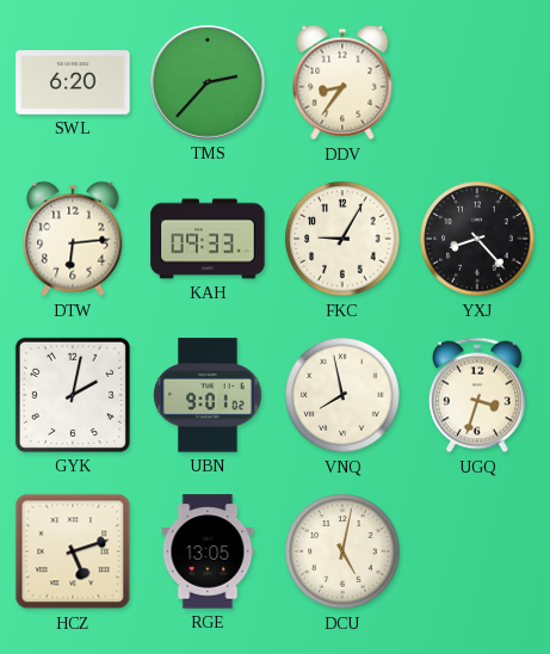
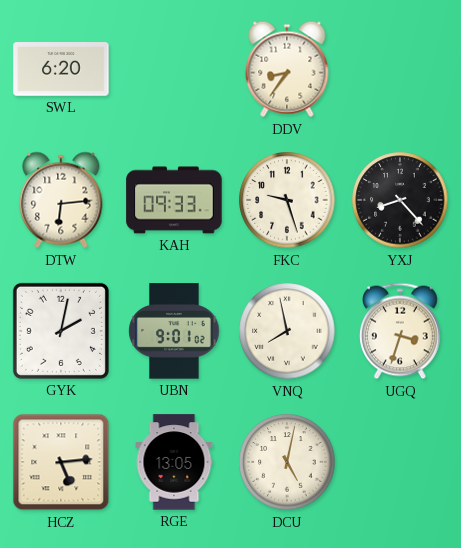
TMS: 2:37 -> none
FKC: 9:05 -> 9:27
HCZ: 5:12 -> 5:14
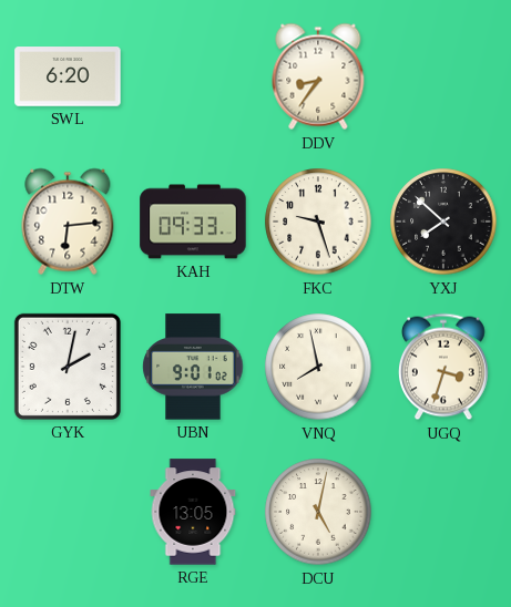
YXJ: 8:23 -> 7:52
HCZ: 5:14 -> none
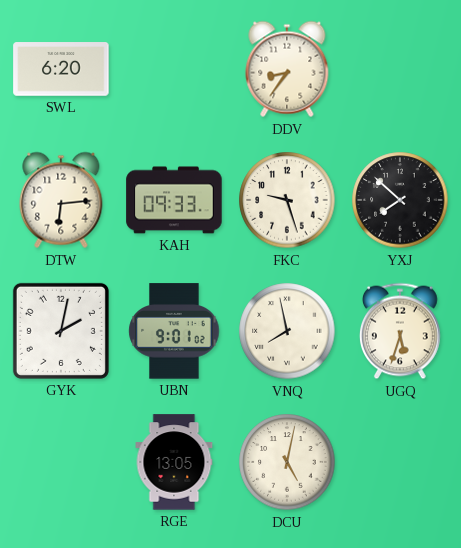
UGQ: 3:33 -> 5:33
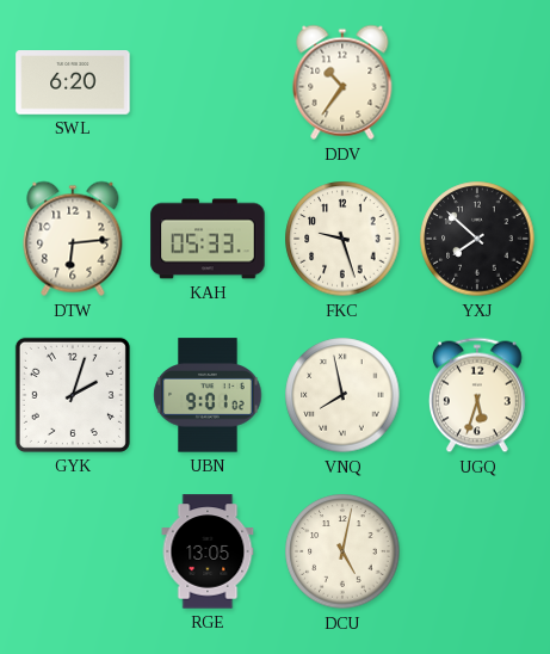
DDV: 8:36 -> 10:36
KAH: 09:33 -> 05:33
GYK: 2:02 -> 2:03
